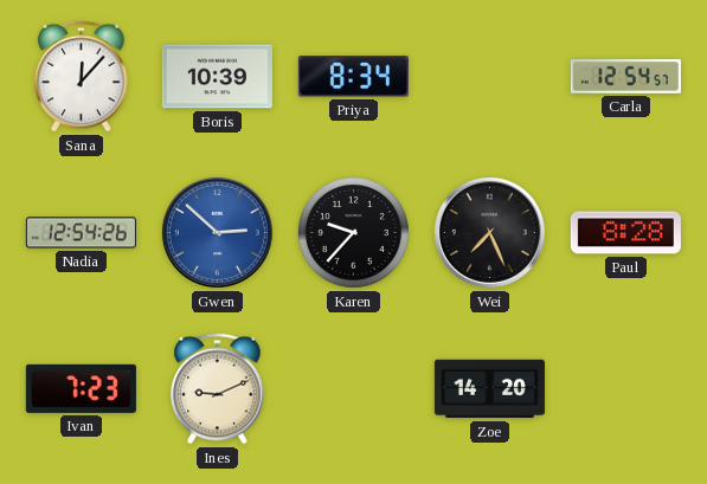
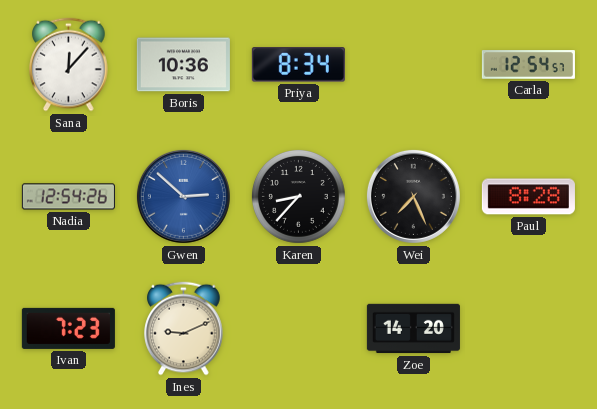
Boris: 10:39 -> 10:36
Karen: 9:37 -> 8:37
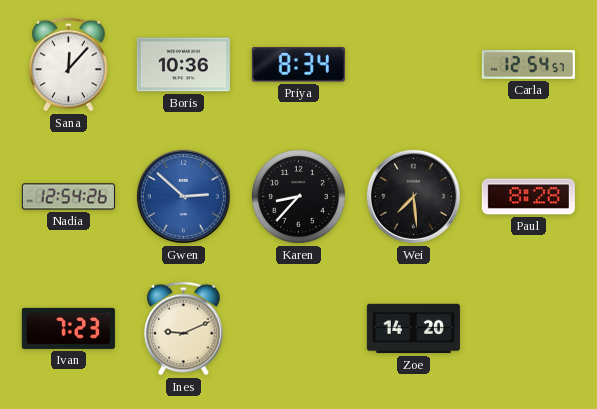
Wei: 7:26 -> 7:29
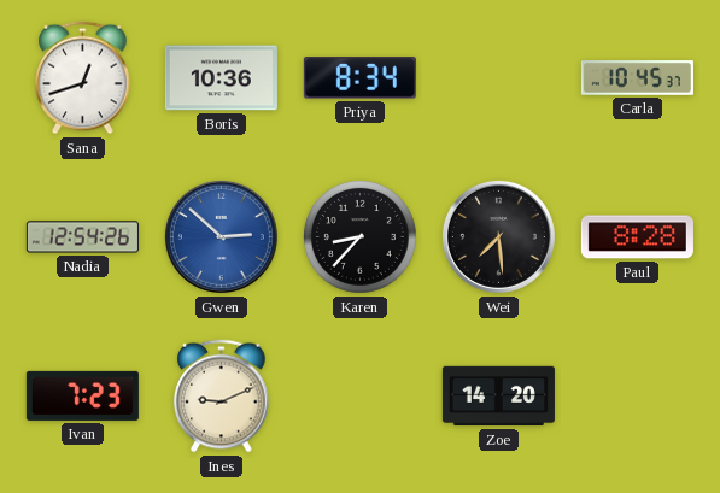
Sana: 12:07 -> 12:42
Carla: 12:54 -> 10:45
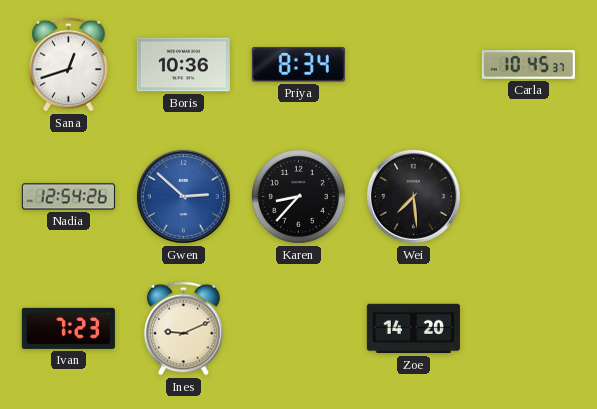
Paul: 8:28 -> none
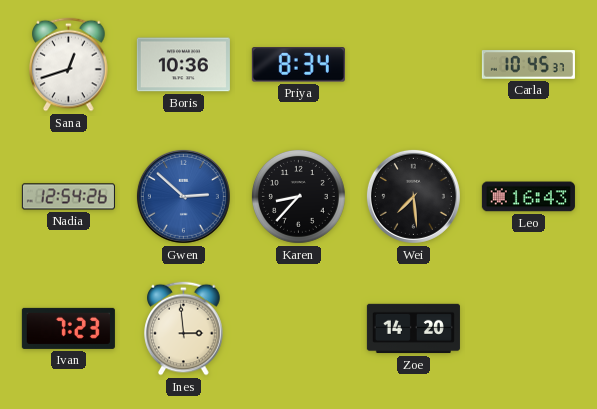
Leo: none -> 16:43
Ines: 9:11 -> 2:59
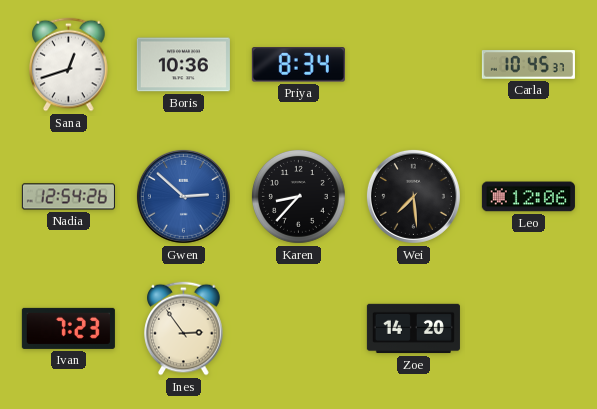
Leo: 16:43 -> 12:06
Ines: 2:59 -> 2:54
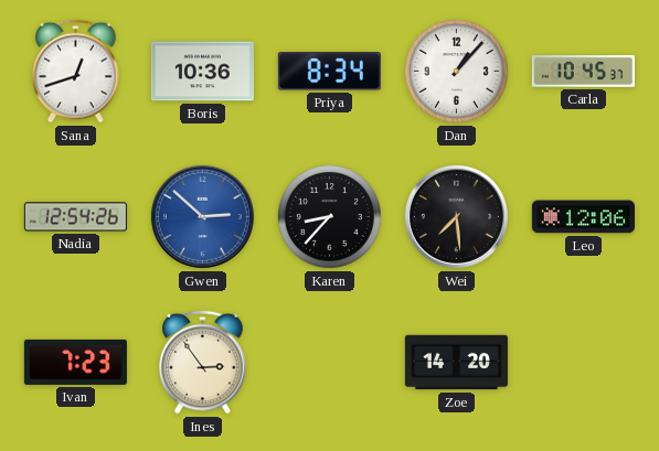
Dan: none -> 1:07
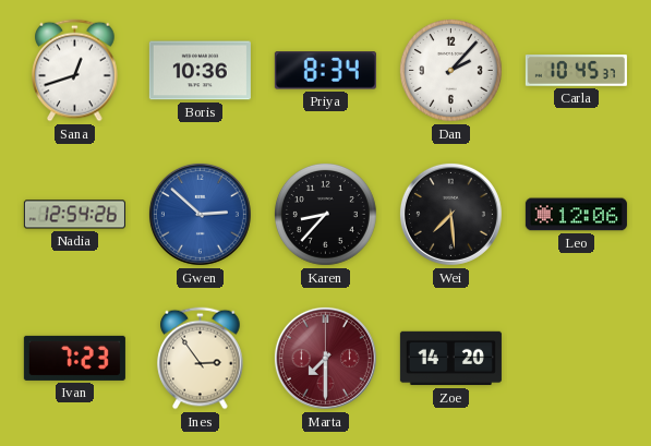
Dan: 1:07 -> 2:07
Marta: none -> 7:30
